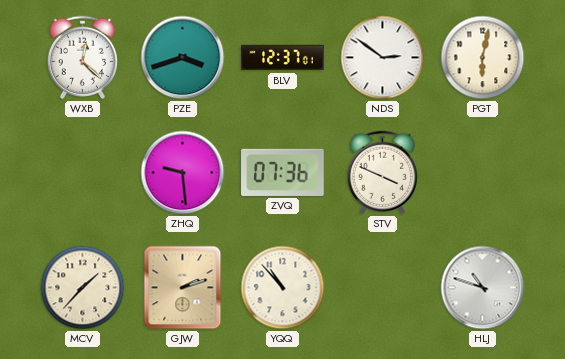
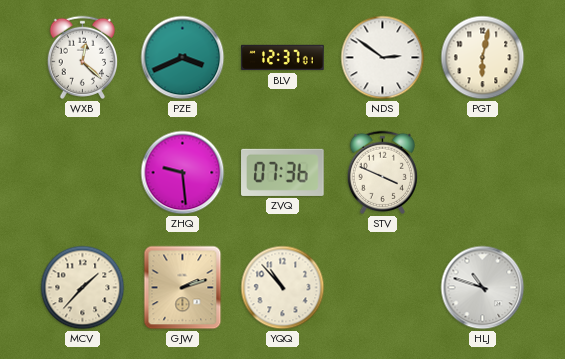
PZE: 3:42 -> 3:41
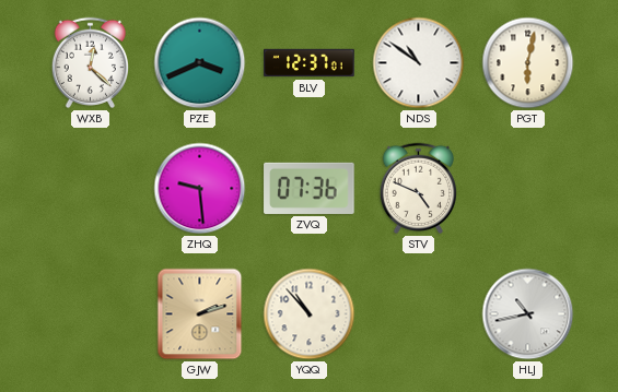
NDS: 2:51 -> 10:51
STV: 3:49 -> 4:49
MCV: 1:37 -> none
HLJ: 10:48 -> 10:43
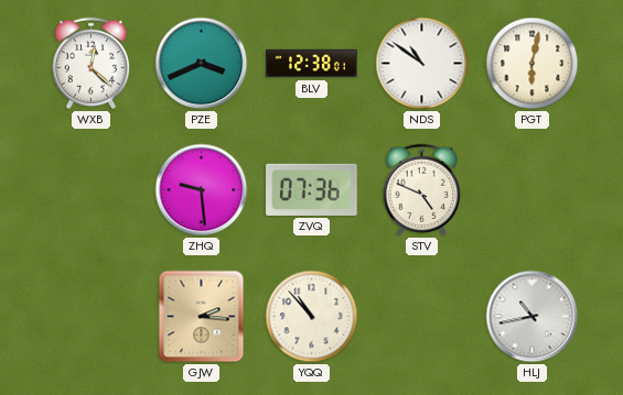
BLV: 12:37 -> 12:38
GJW: 2:12 -> 2:16
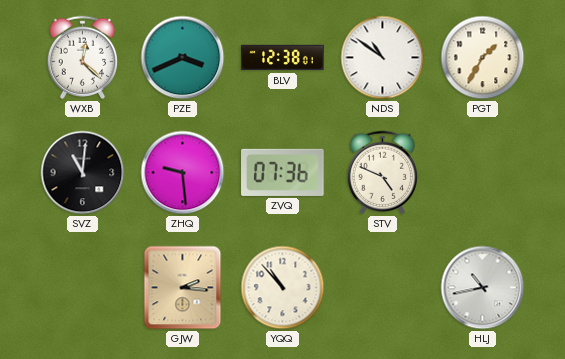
PGT: 6:02 -> 1:35
SVZ: none -> 11:01
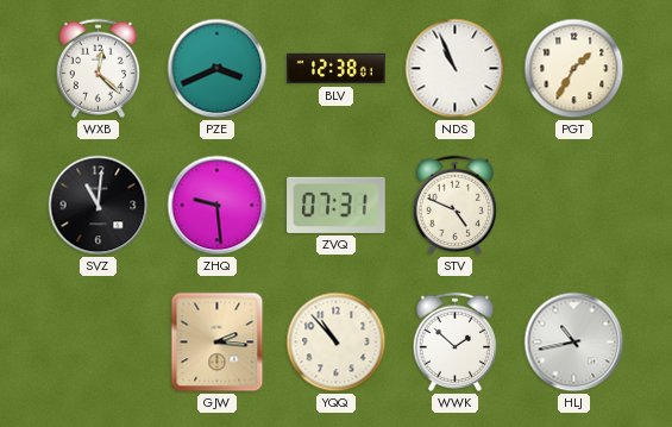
NDS: 10:51 -> 10:56
ZVQ: 07:36 -> 07:31
WWK: none -> 1:52
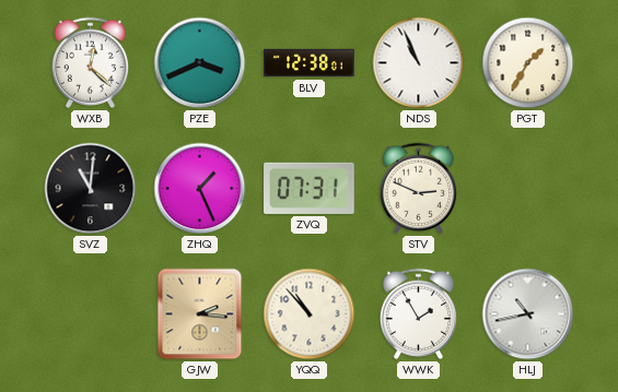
ZHQ: 9:29 -> 1:26
STV: 4:49 -> 2:49
WWK: 1:52 -> 1:55
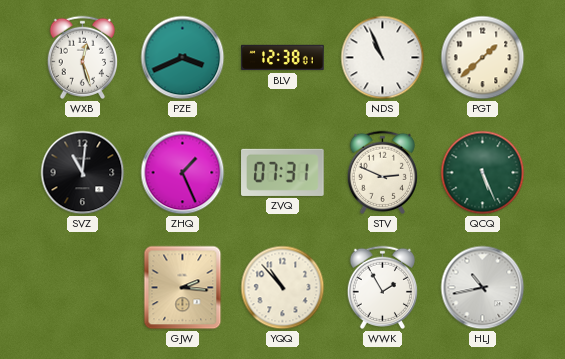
WXB: 12:22 -> 12:27
PGT: 1:35 -> 1:38
QCQ: none -> 5:26
